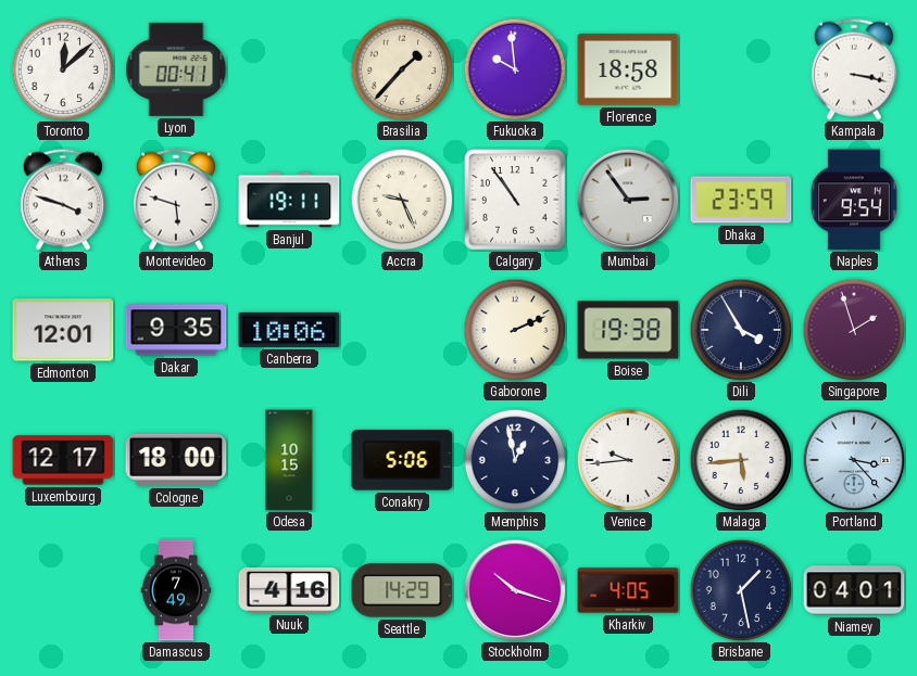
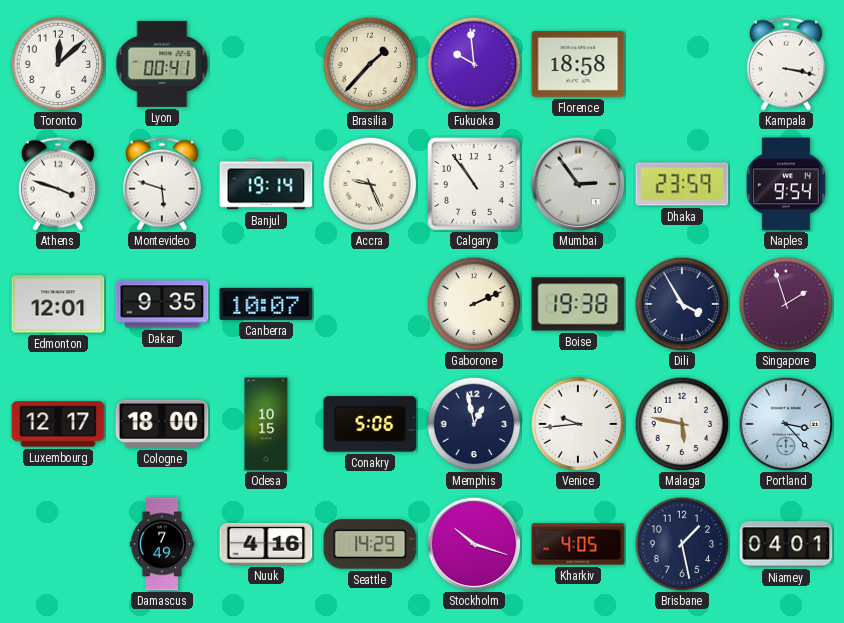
Banjul: 19:11 -> 19:14
Canberra: 10:06 -> 10:07
Malaga: 5:44 -> 5:47
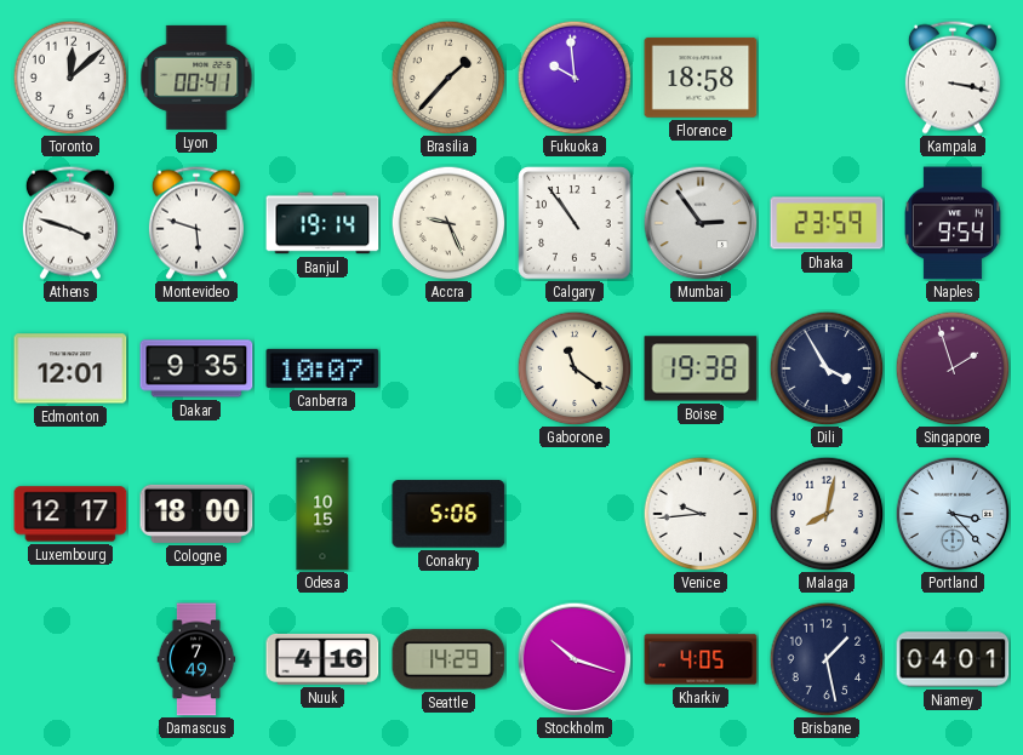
Gaborone: 2:11 -> 11:21
Memphis: 12:58 -> none
Malaga: 5:47 -> 8:02
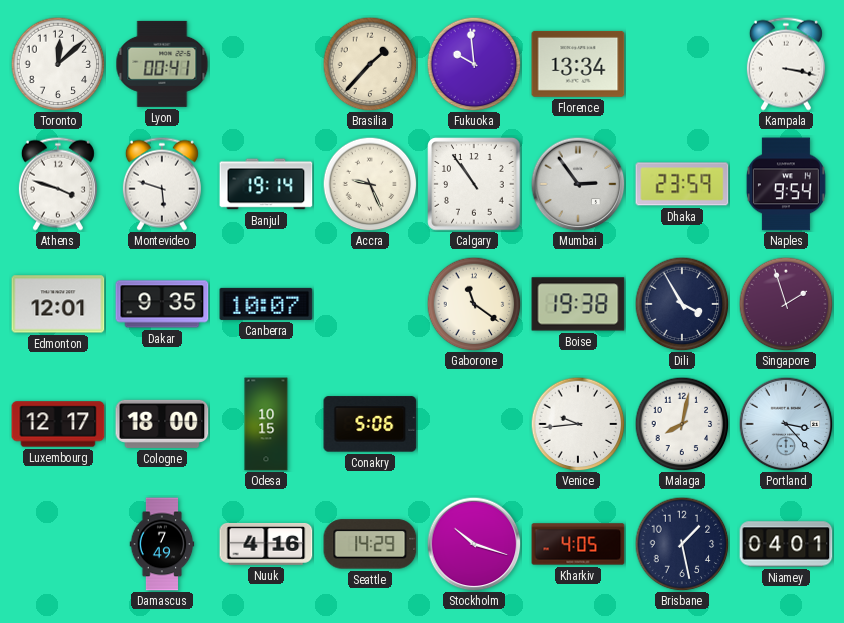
Florence: 18:58 -> 13:34
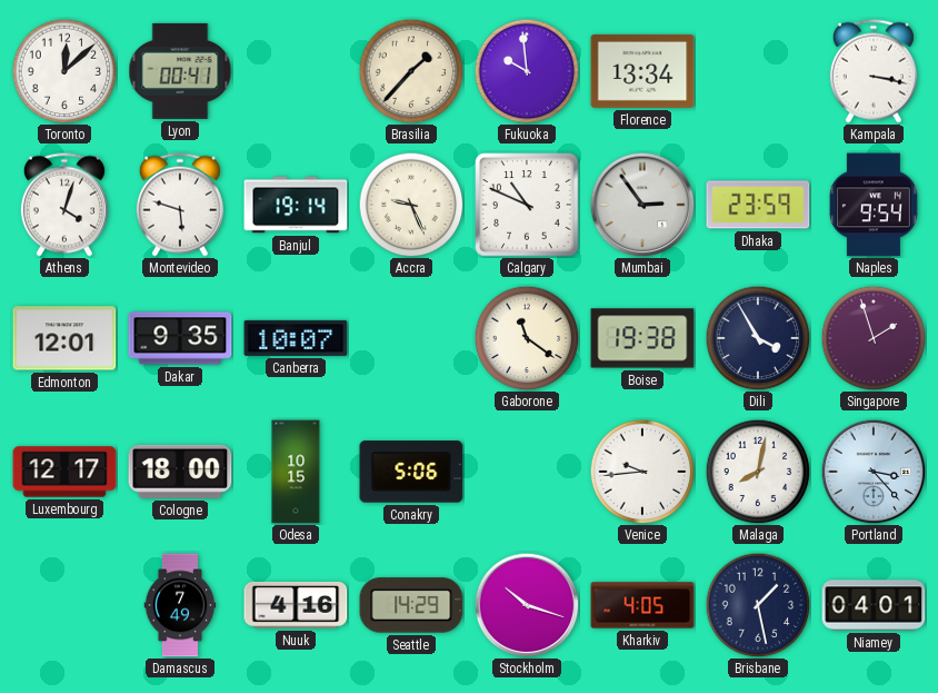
Athens: 3:48 -> 4:03
Calgary: 10:54 -> 10:49
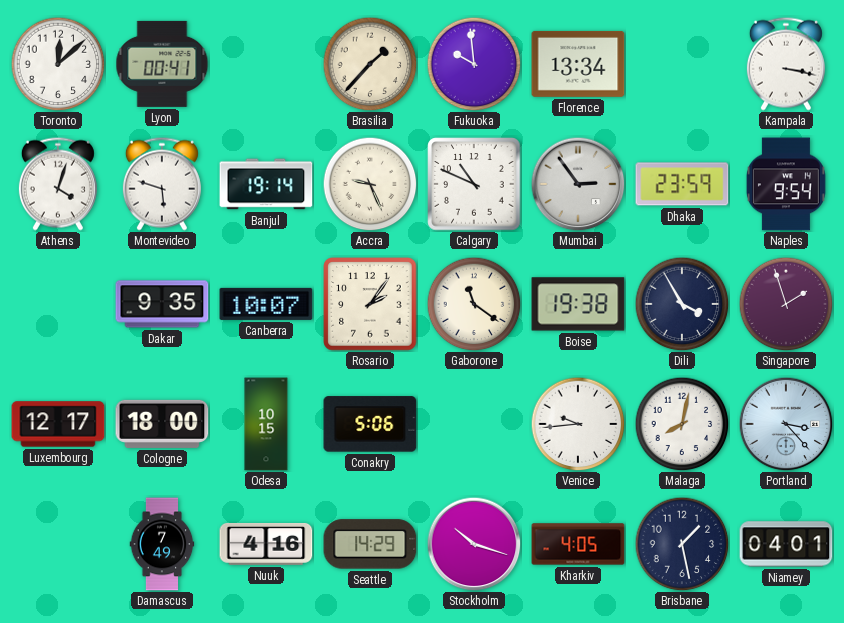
Edmonton: 12:01 -> none
Rosario: none -> 2:06
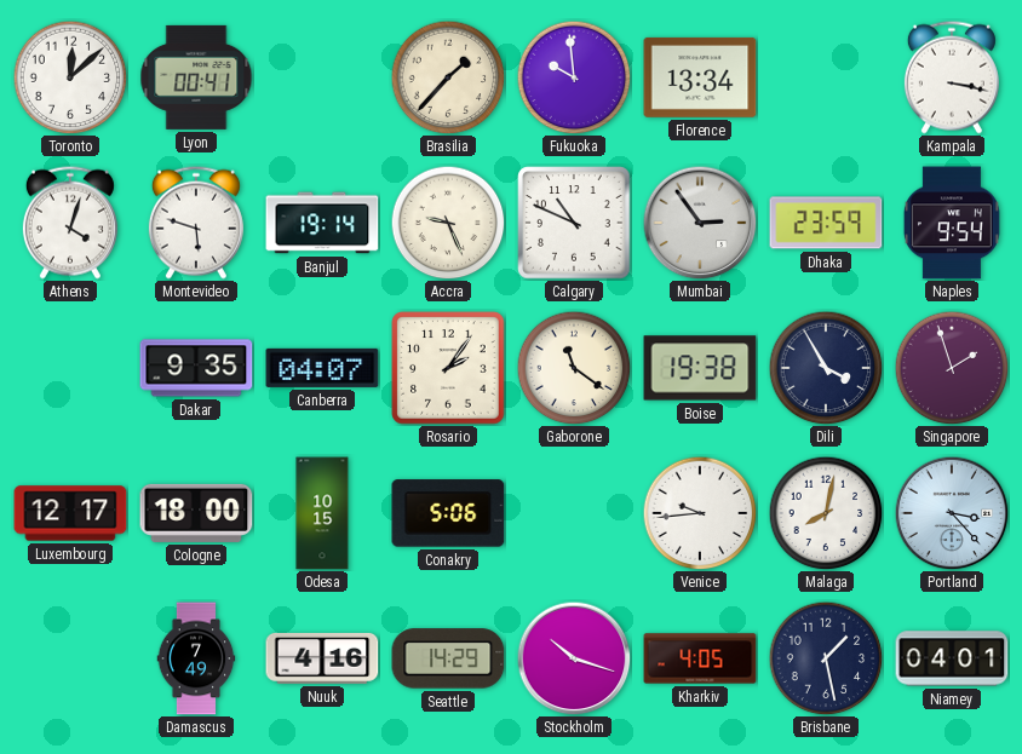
Canberra: 10:07 -> 04:07
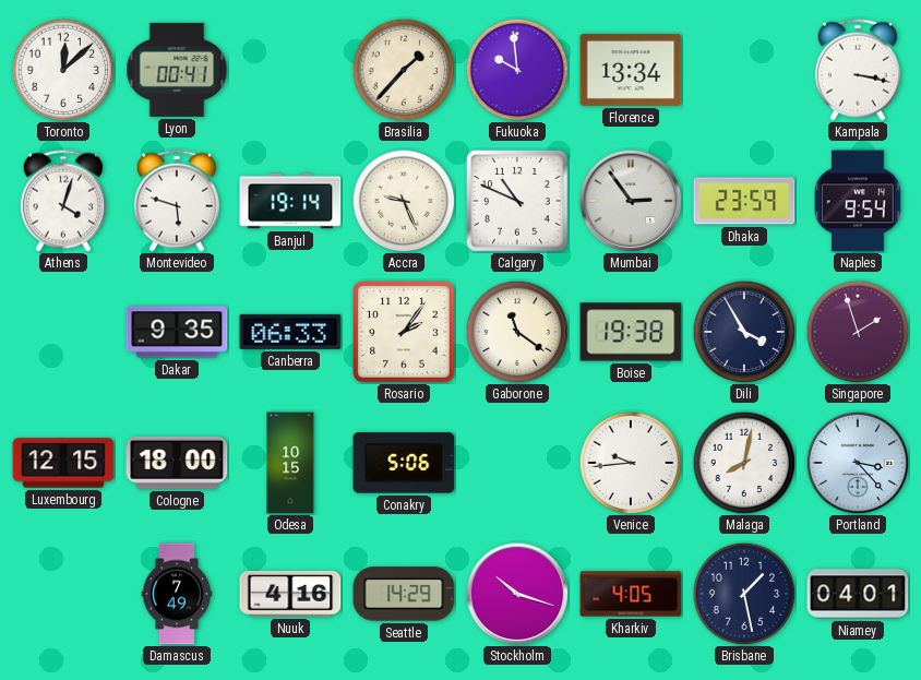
Canberra: 04:07 -> 06:33
Luxembourg: 12:17 -> 12:15
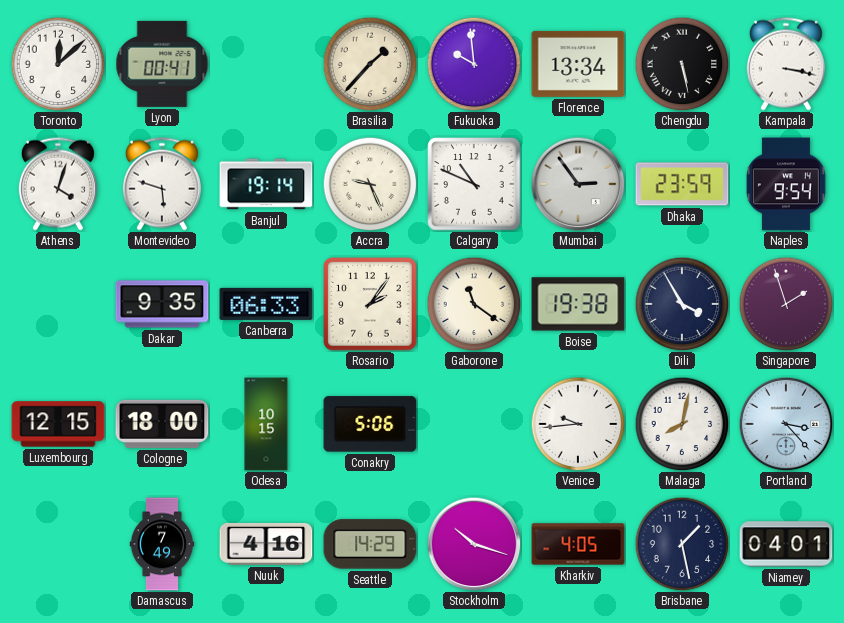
Chengdu: none -> 5:28
